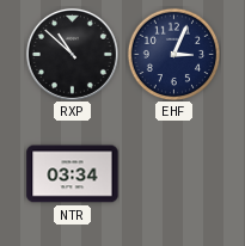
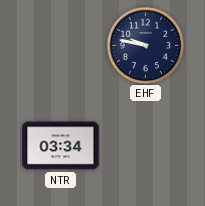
RXP: 10:52 -> none
EHF: 3:04 -> 9:47
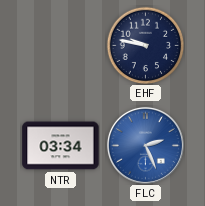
FLC: none -> 2:26
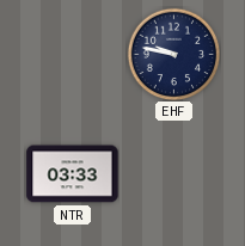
NTR: 03:34 -> 03:33
FLC: 2:26 -> none
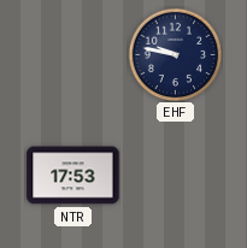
NTR: 03:33 -> 17:53
